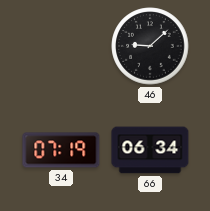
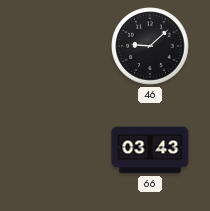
34: 07:19 -> none
66: 06:34 -> 03:43
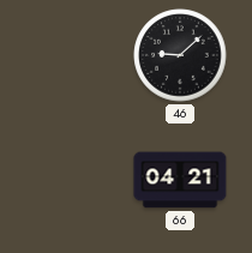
66: 03:43 -> 04:21
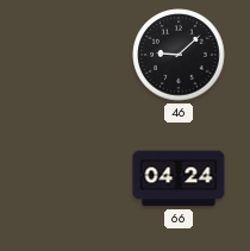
66: 04:21 -> 04:24
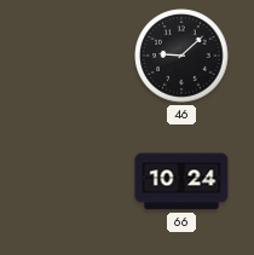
66: 04:24 -> 10:24
